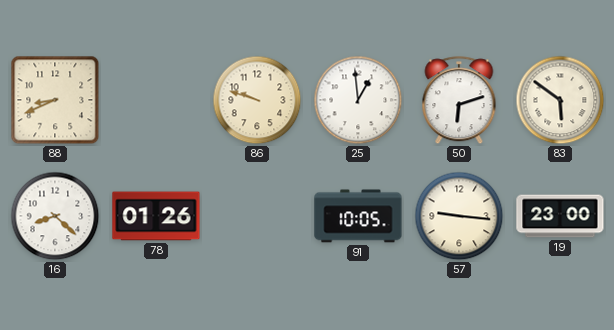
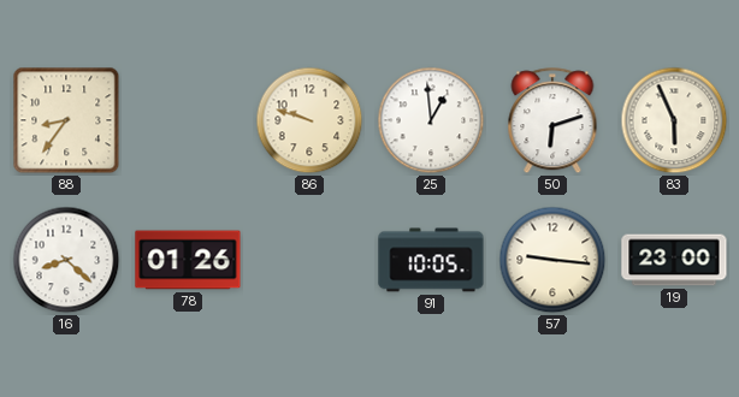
88: 8:41 -> 8:36
83: 5:51 -> 5:56
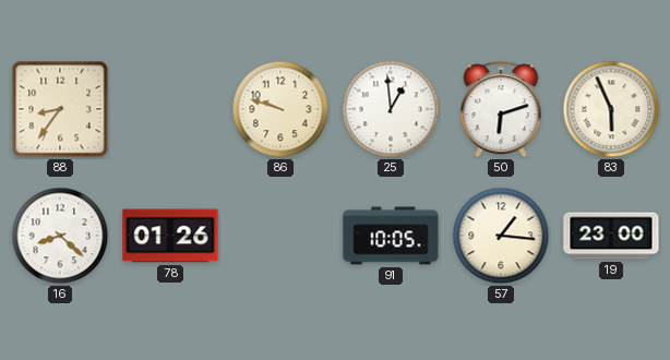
57: 9:16 -> 1:16
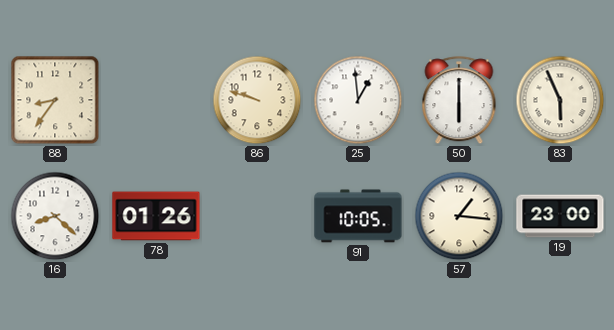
50: 6:12 -> 6:00
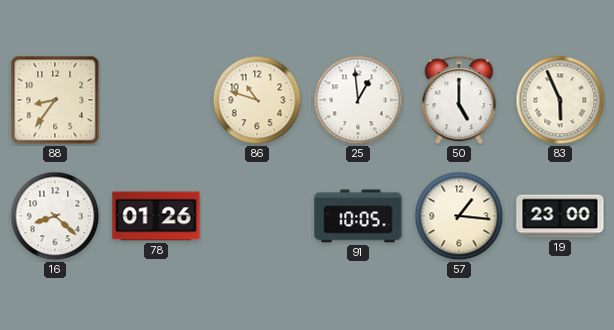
86: 9:48 -> 10:48
50: 6:00 -> 5:00
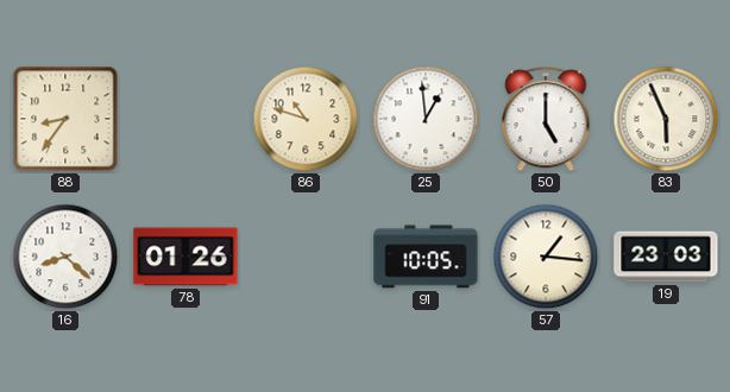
19: 23:00 -> 23:03
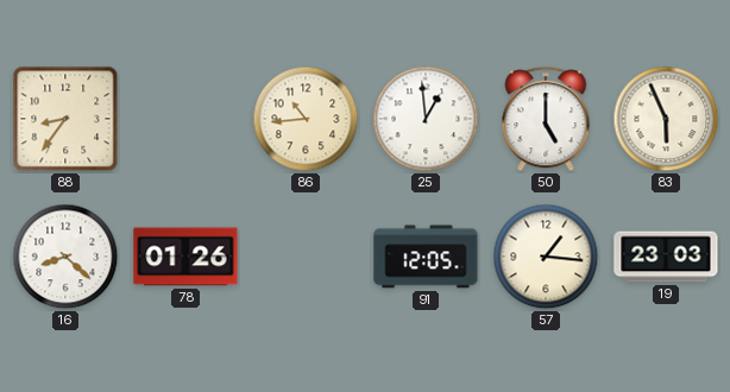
86: 10:48 -> 10:44
91: 10:05 -> 12:05
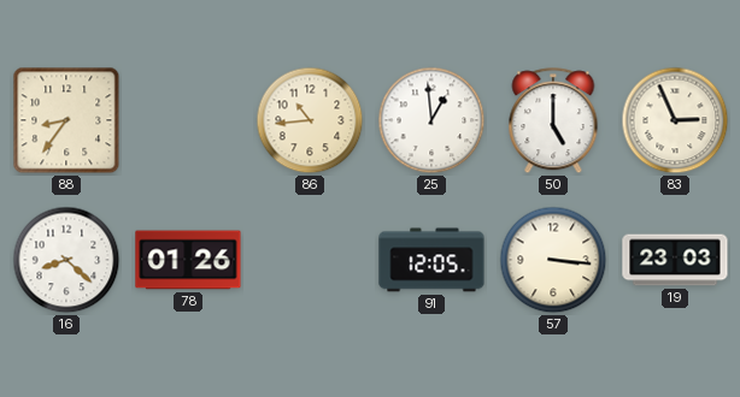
83: 5:56 -> 2:56
57: 1:16 -> 3:16
